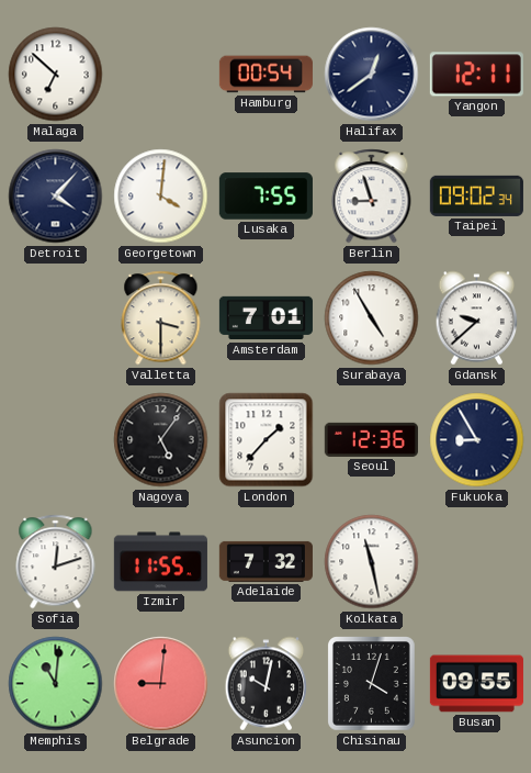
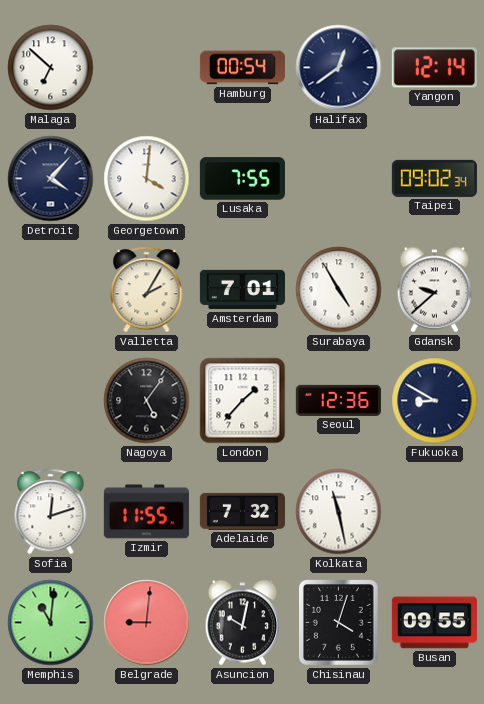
Yangon: 12:11 -> 12:14
Berlin: 8:57 -> none
Valletta: 3:30 -> 2:05
Fukuoka: 8:55 -> 8:50
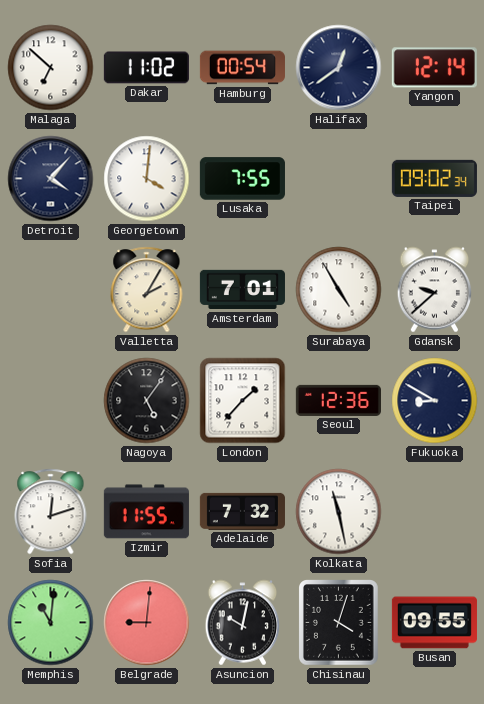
Dakar: none -> 11:02
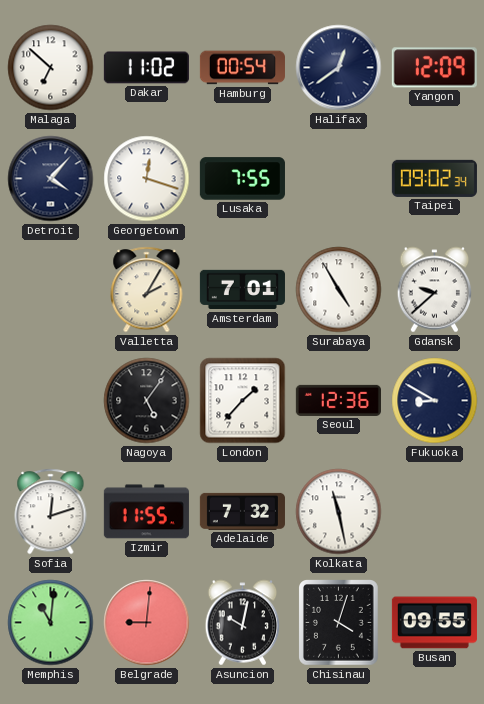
Yangon: 12:14 -> 12:09
Georgetown: 4:01 -> 12:18
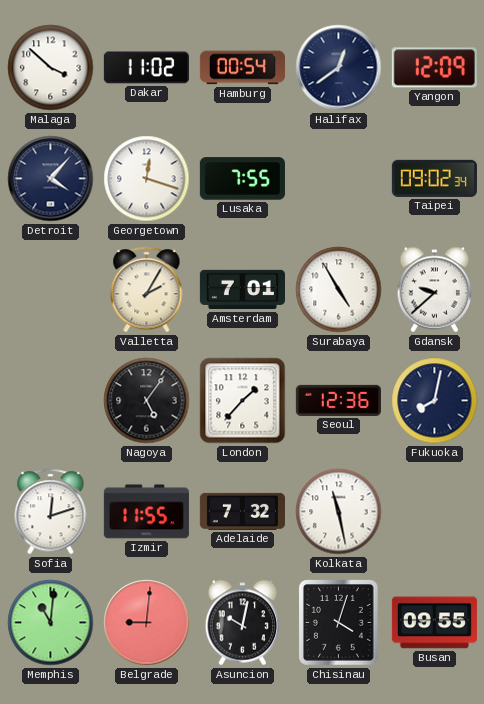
Malaga: 6:52 -> 3:52
Fukuoka: 8:50 -> 8:02
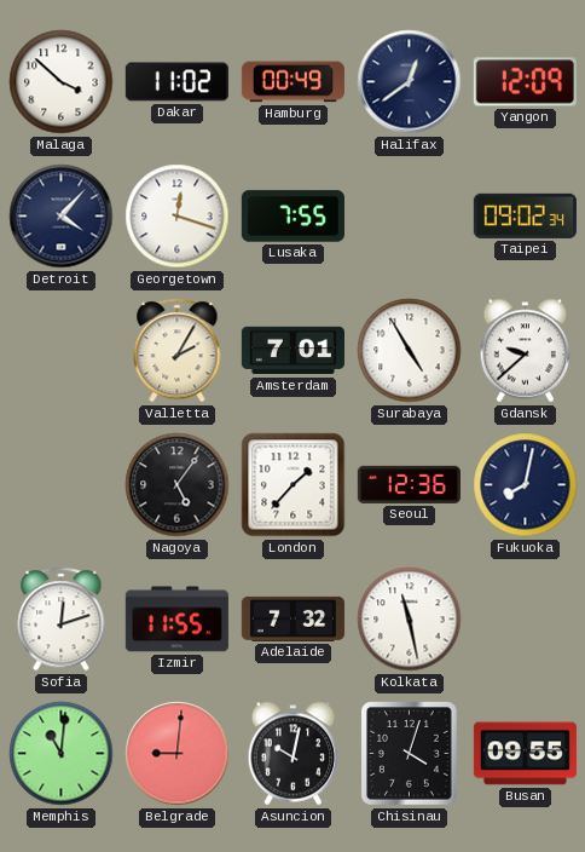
Hamburg: 00:54 -> 00:49
